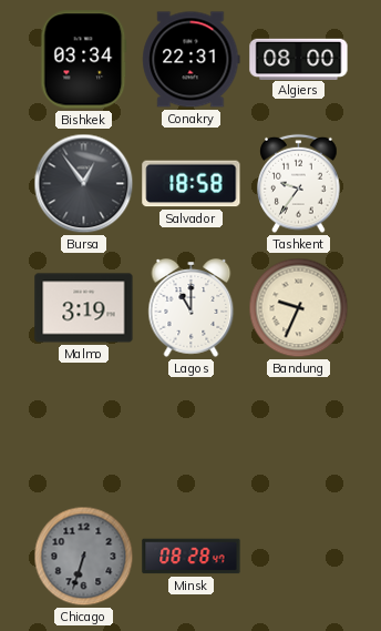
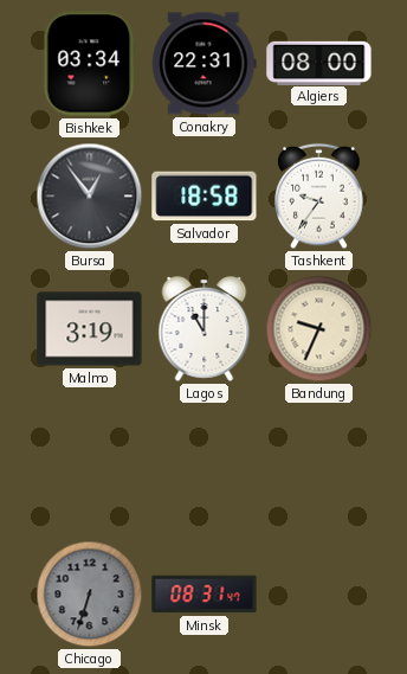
Minsk: 08:28 -> 08:31
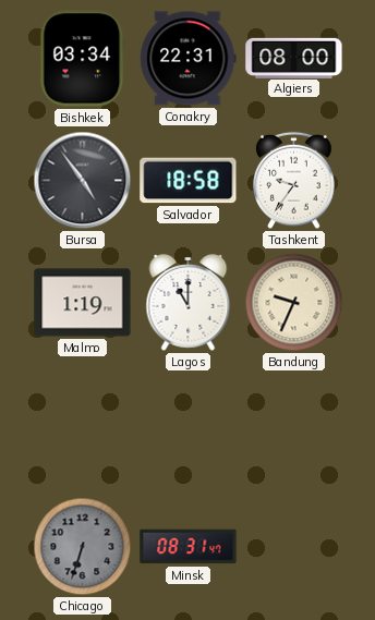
Bursa: 12:54 -> 4:54
Malmo: 3:19 -> 1:19
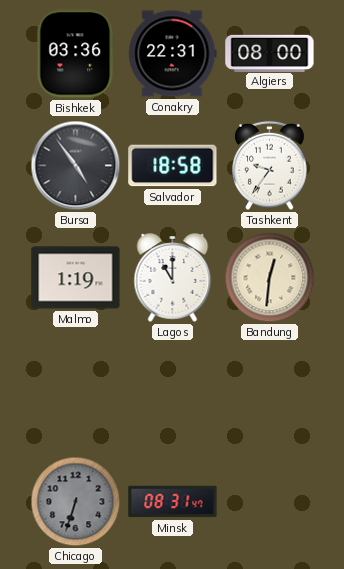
Bishkek: 03:34 -> 03:36
Bandung: 9:34 -> 12:31
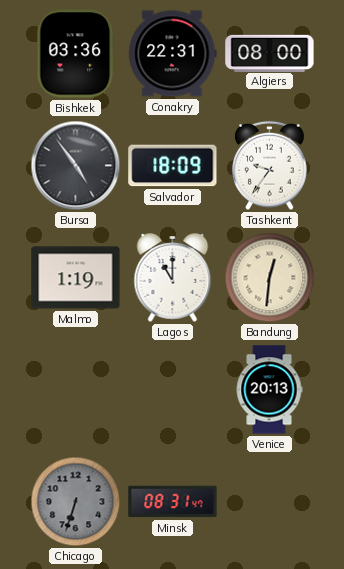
Salvador: 18:58 -> 18:09
Venice: none -> 20:13
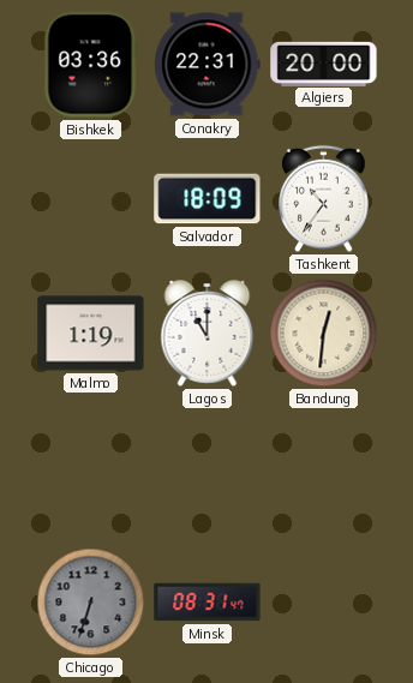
Algiers: 08:00 -> 20:00
Bursa: 4:54 -> none
Tashkent: 9:36 -> 10:36
Venice: 20:13 -> none
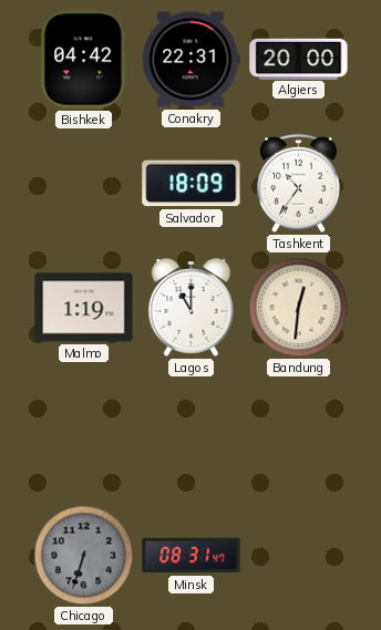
Bishkek: 03:36 -> 04:42
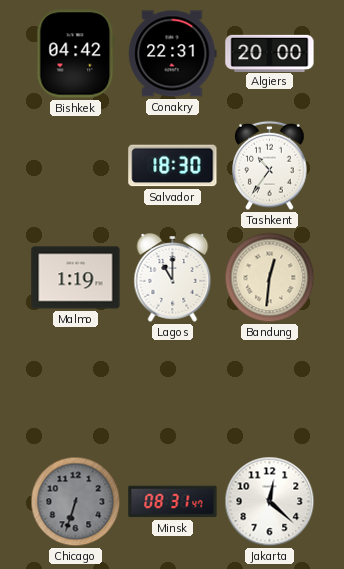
Salvador: 18:09 -> 18:30
Jakarta: none -> 12:22
